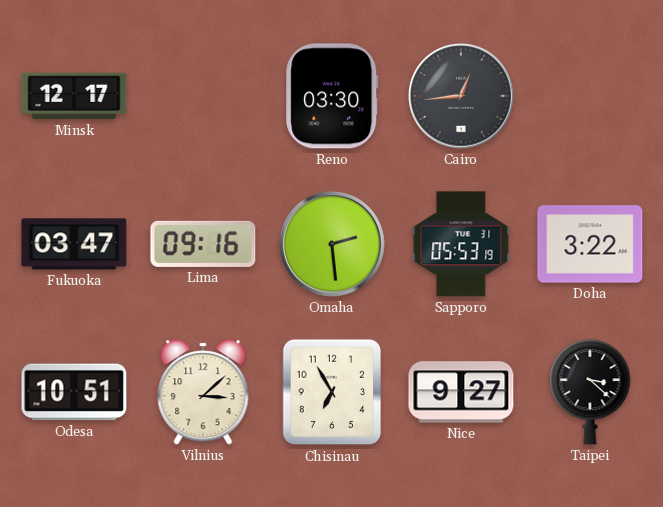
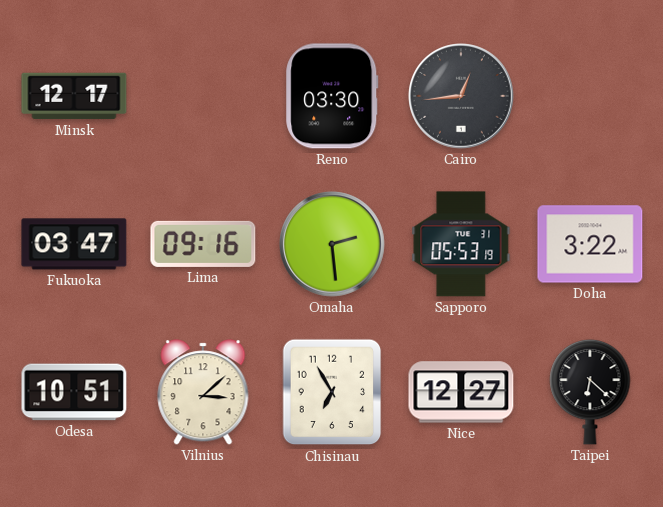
Nice: 9:27 -> 12:27
Taipei: 3:22 -> 6:22
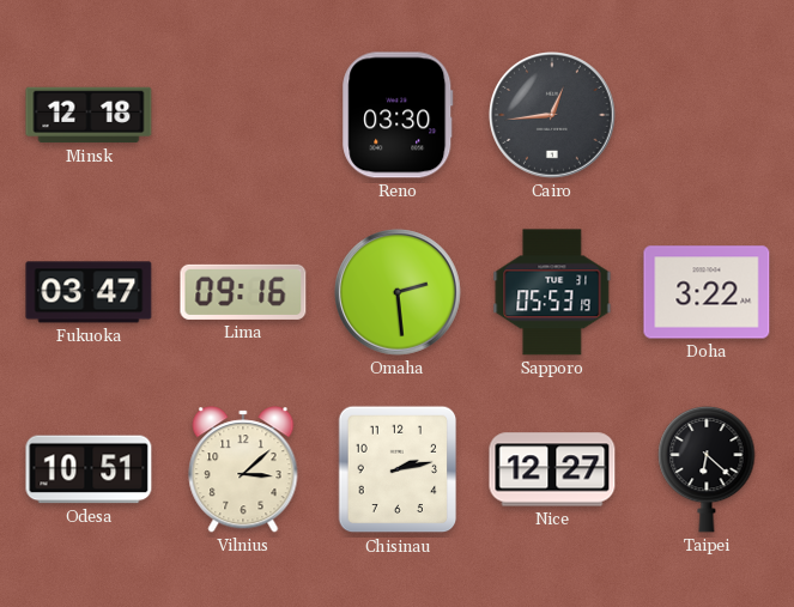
Minsk: 12:17 -> 12:18
Chisinau: 6:55 -> 2:13
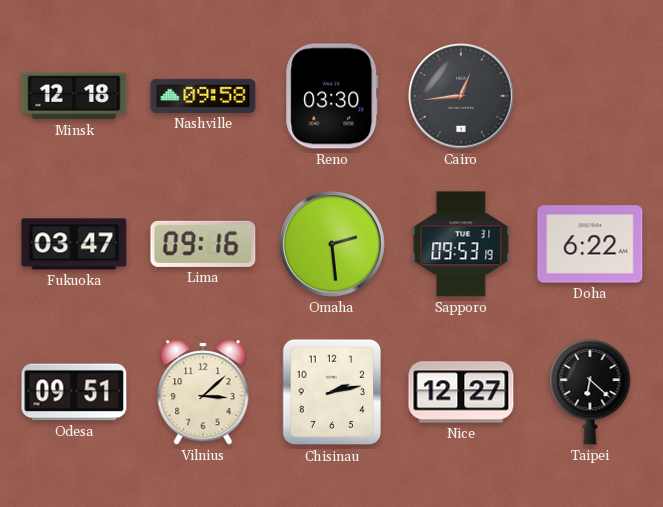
Nashville: none -> 09:58
Sapporo: 05:53 -> 09:53
Doha: 3:22 -> 6:22
Odesa: 10:51 -> 09:51
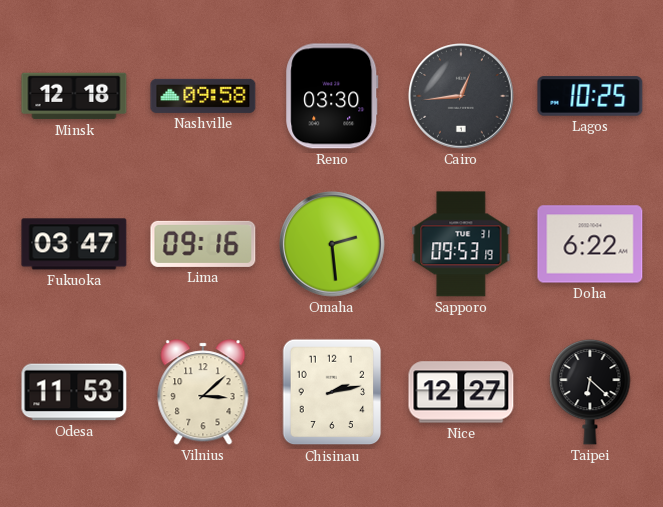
Lagos: none -> 10:25
Odesa: 09:51 -> 11:53
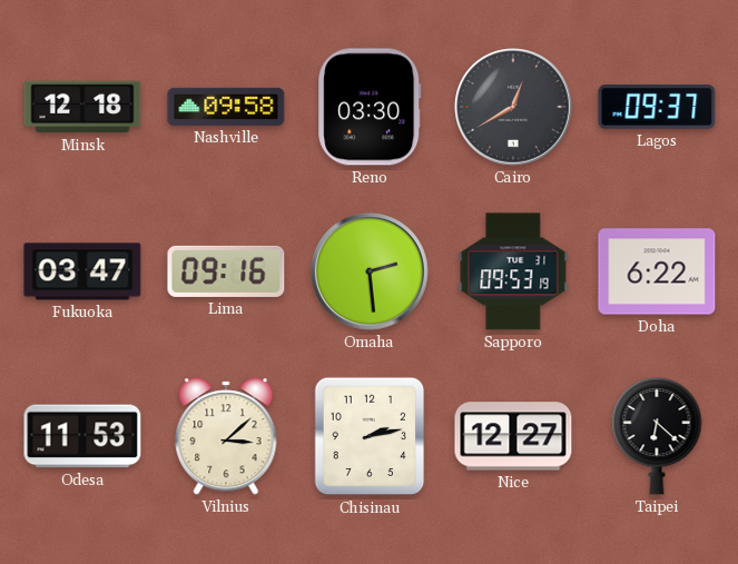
Cairo: 12:44 -> 12:40
Lagos: 10:25 -> 09:37
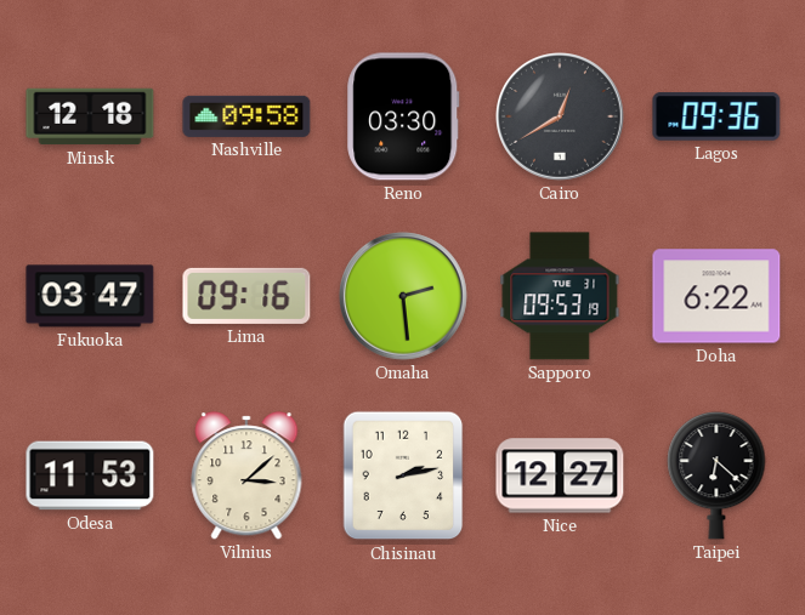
Lagos: 09:37 -> 09:36
